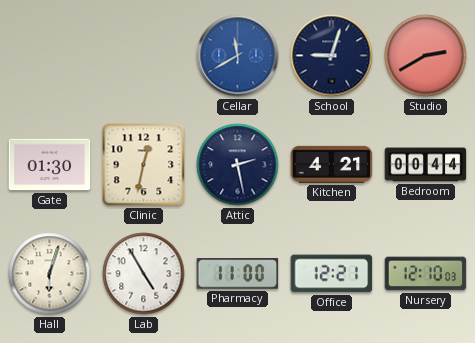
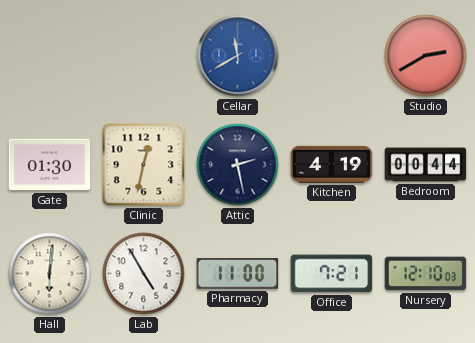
School: 9:03 -> none
Kitchen: 4:21 -> 4:19
Hall: 6:03 -> 6:01
Office: 12:21 -> 7:21
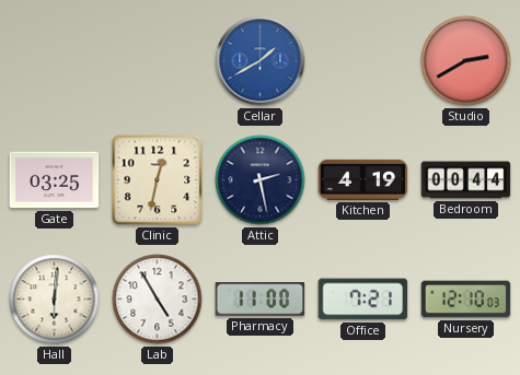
Cellar: 11:40 -> 1:40
Gate: 01:30 -> 03:25
